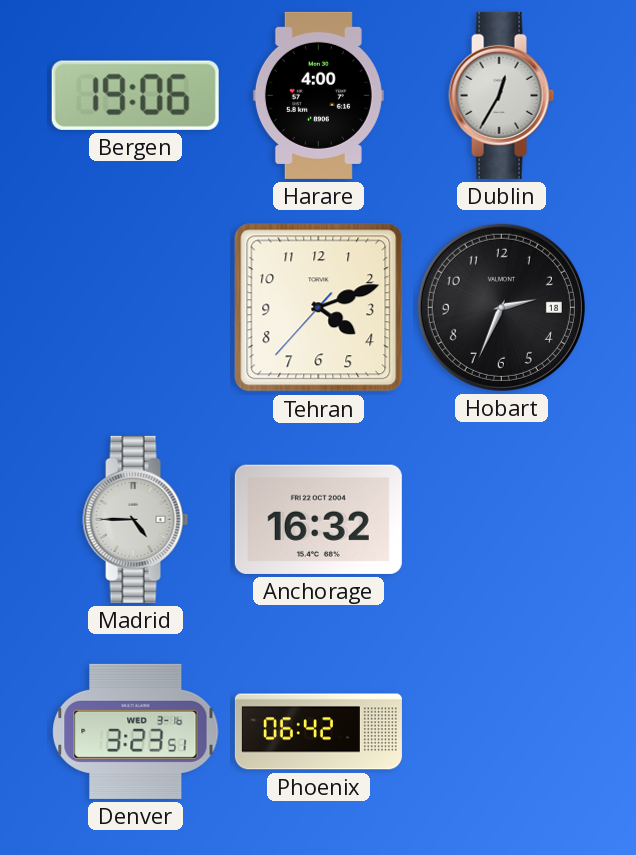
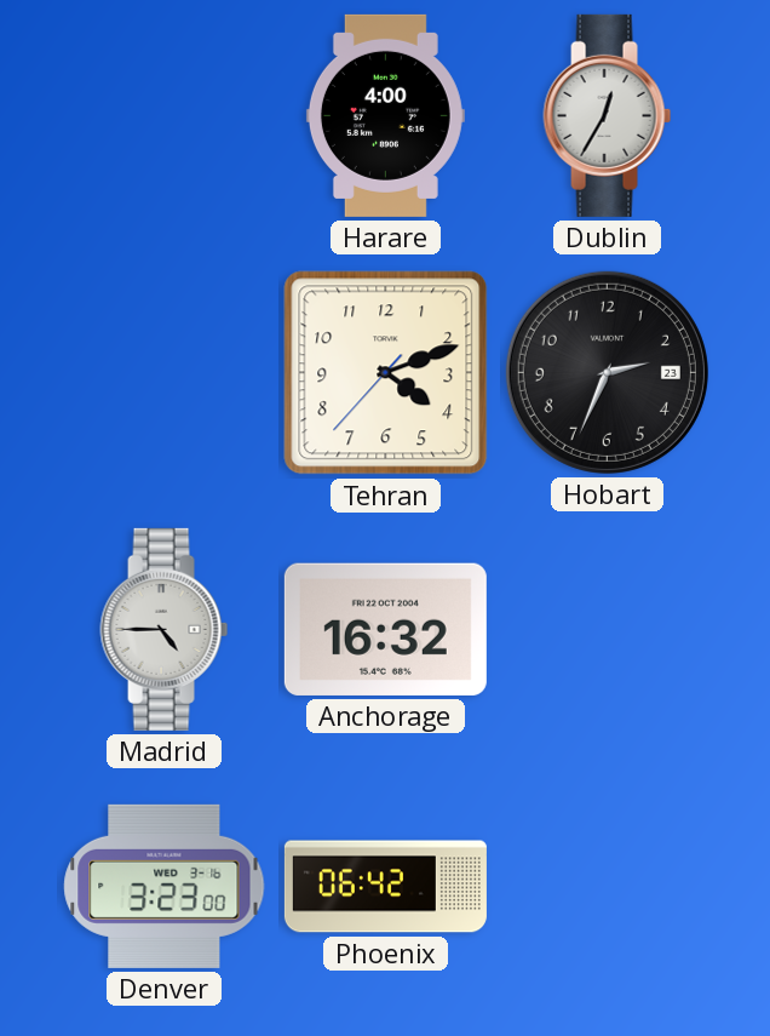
Bergen: 19:06 -> none
Hobart date: 18 -> 23
Denver: 3:23:51 -> 3:23:00
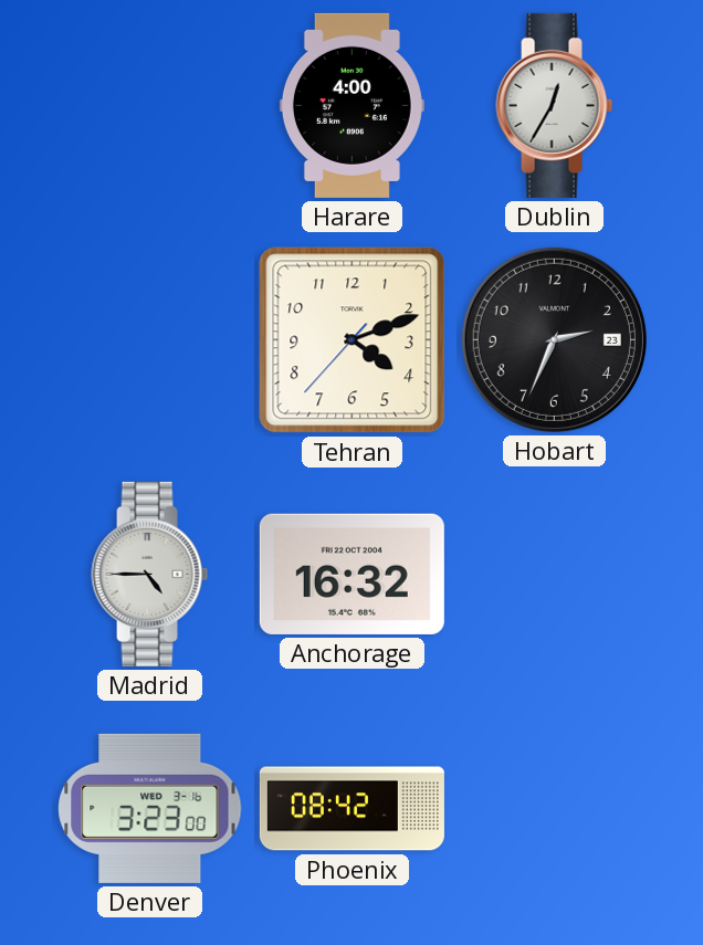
Phoenix: 06:42 -> 08:42
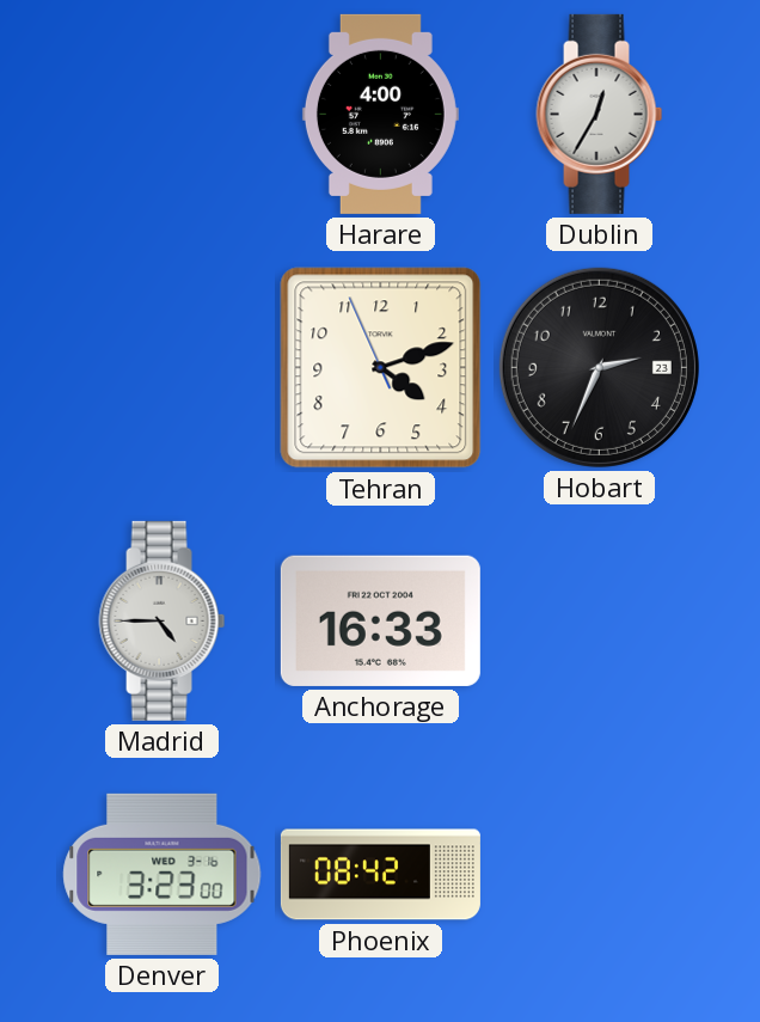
Tehran: 4:11:37 -> 4:11:56
Anchorage: 16:32 -> 16:33
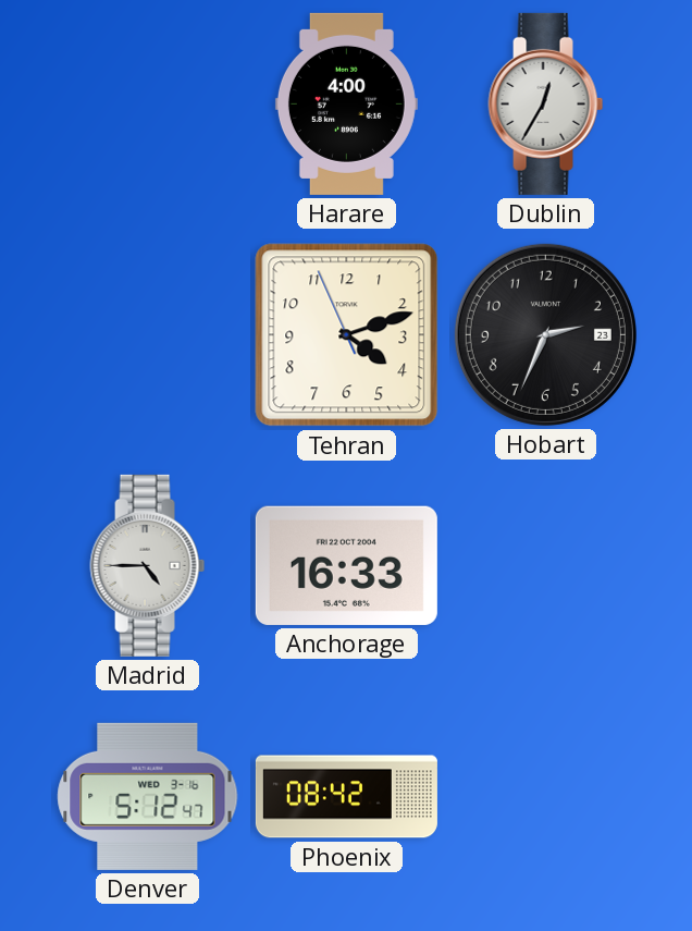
Denver: 3:23 -> 5:12
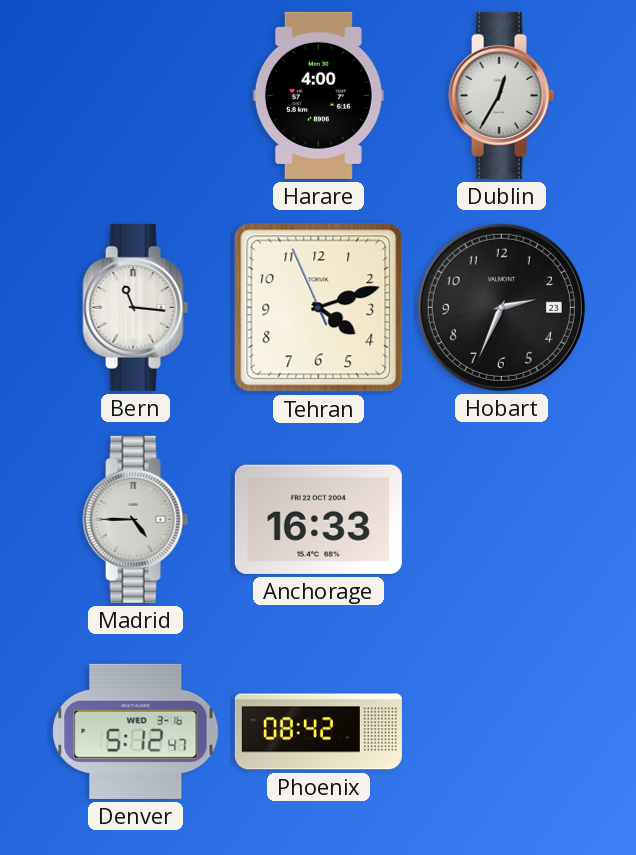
Bern: none -> 11:16
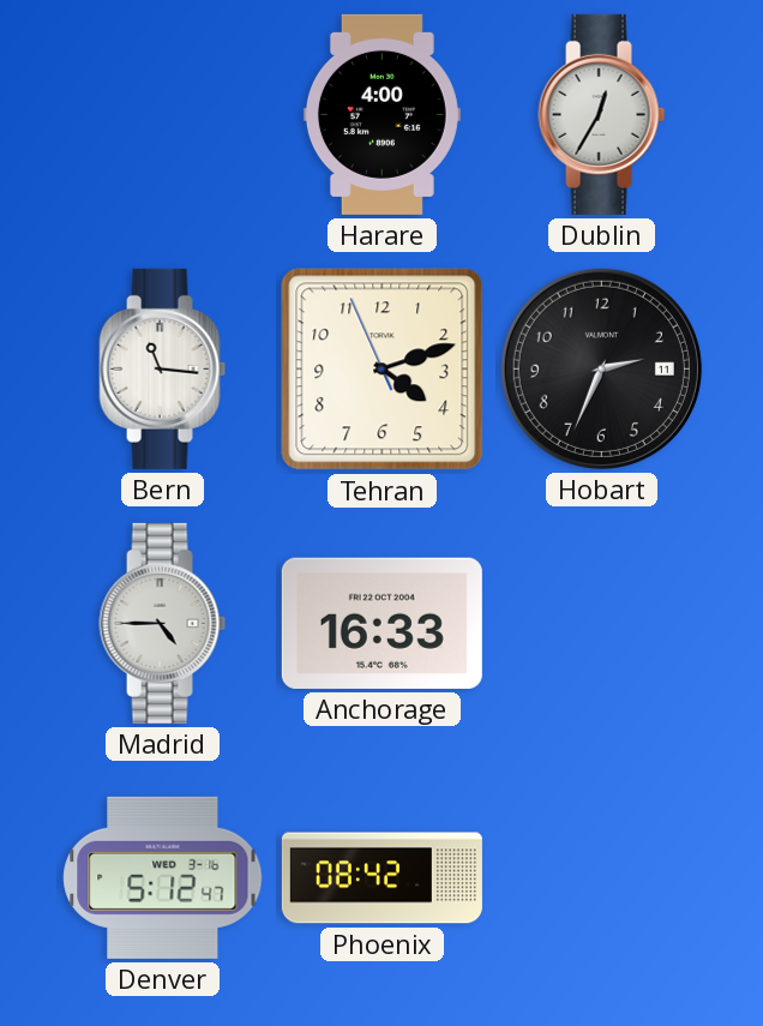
Hobart date: 23 -> 11
